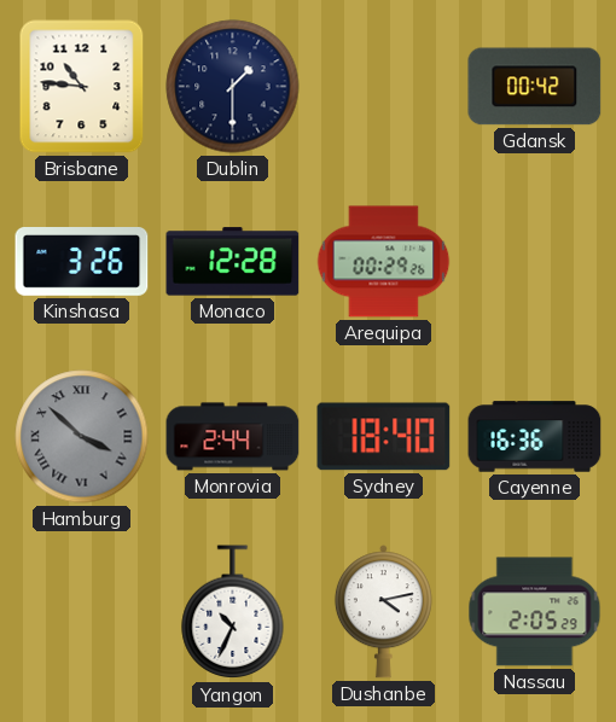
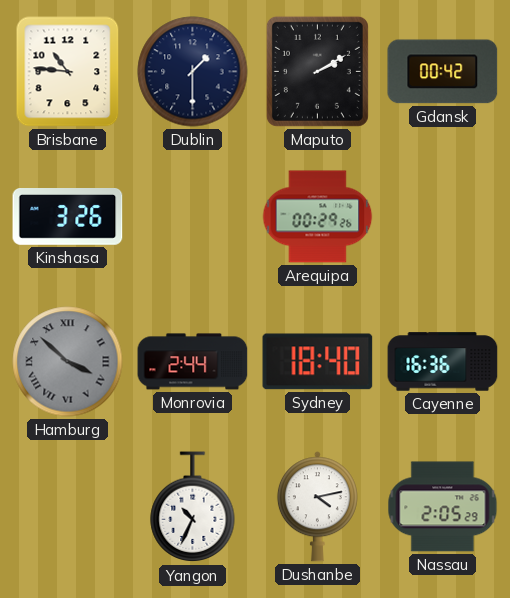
Maputo: none -> 2:10
Monaco: 12:28 -> none
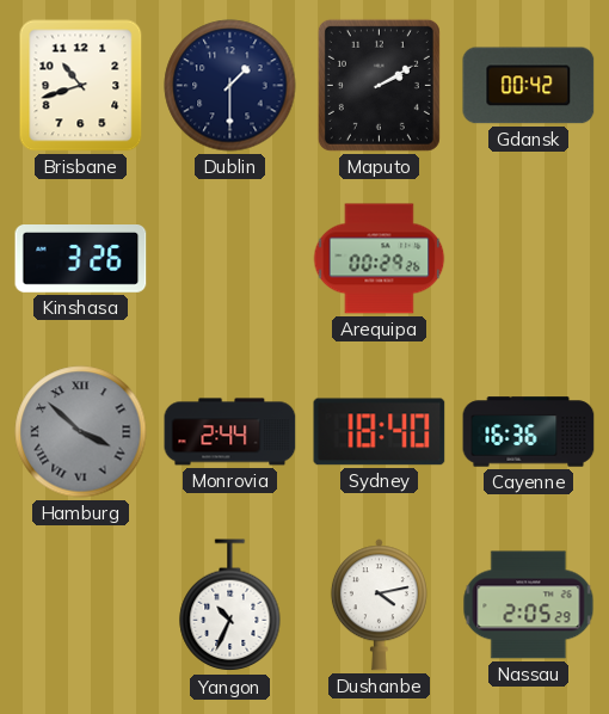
Brisbane: 10:46 -> 10:42
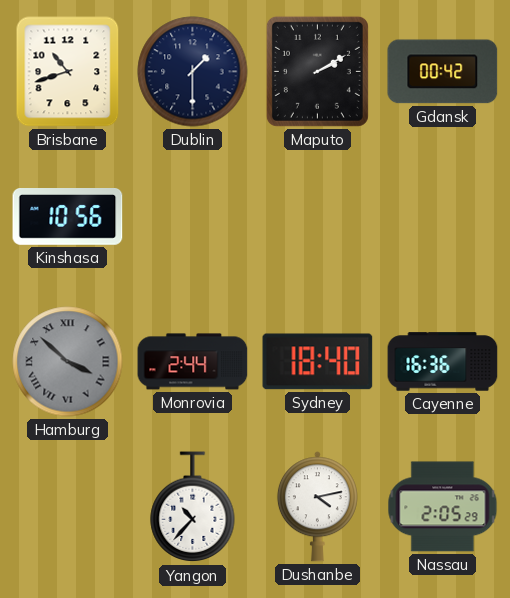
Kinshasa: 3:26 -> 10:56
Arequipa: 00:29 -> none
Yangon: 10:34 -> 10:37
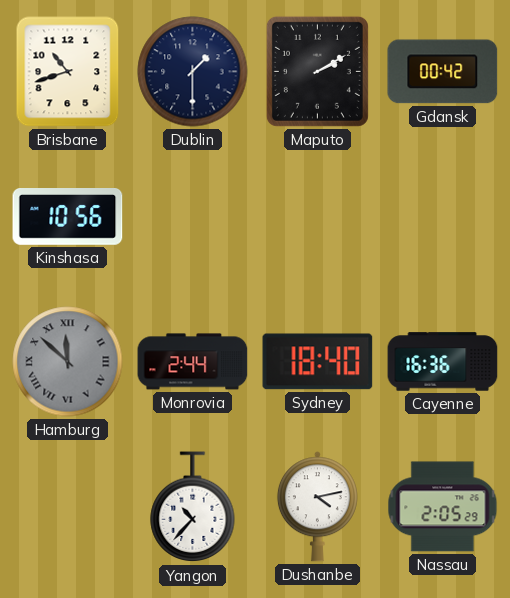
Hamburg: 3:52 -> 11:52
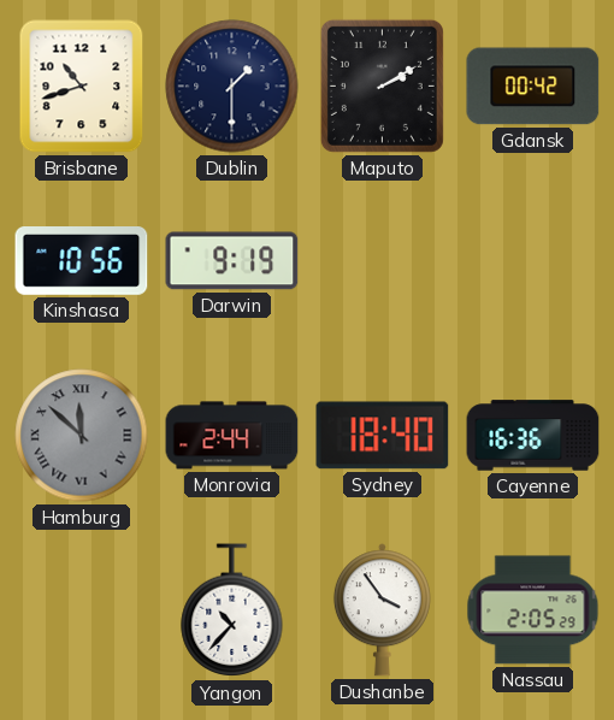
Darwin: none -> 9:19
Dushanbe: 4:13 -> 3:54
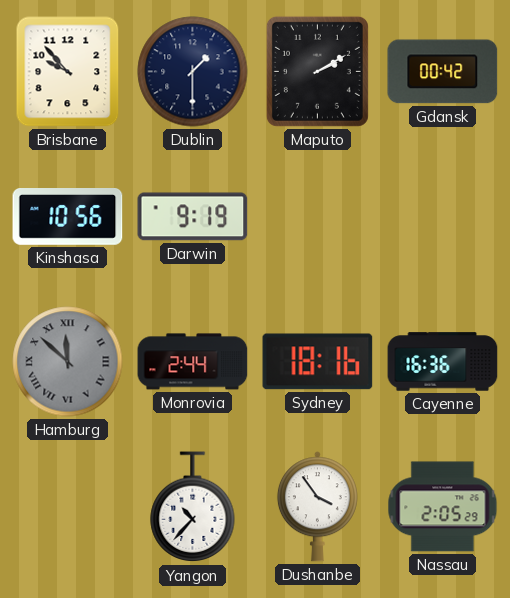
Brisbane: 10:42 -> 9:53
Sydney: 18:40 -> 18:16
